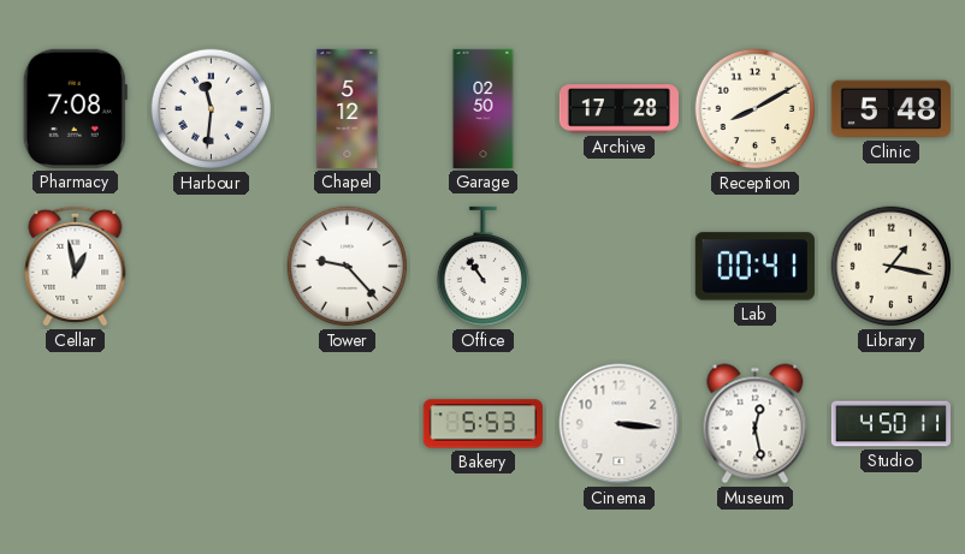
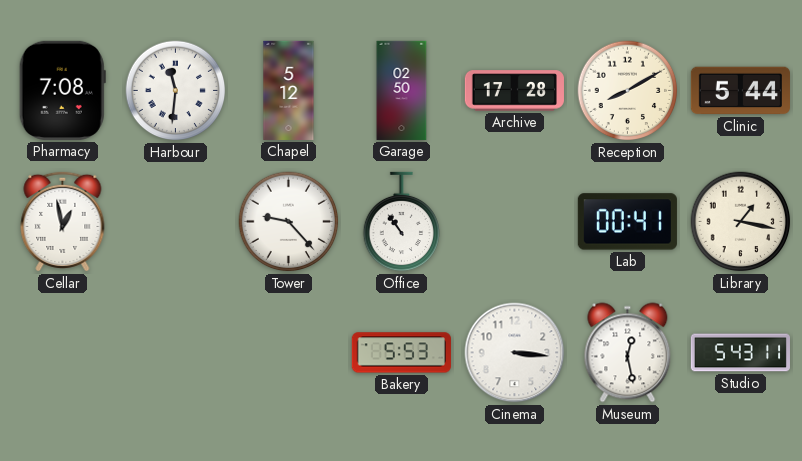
Clinic: 5:48 -> 5:44
Studio: 4:50 -> 5:43
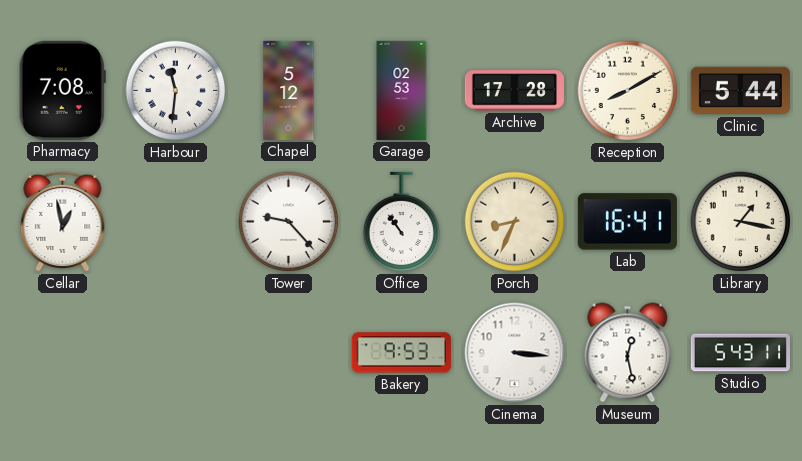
Garage: 02:50 -> 02:53
Porch: none -> 8:34
Lab: 00:41 -> 16:41
Bakery: 5:53 -> 9:53
